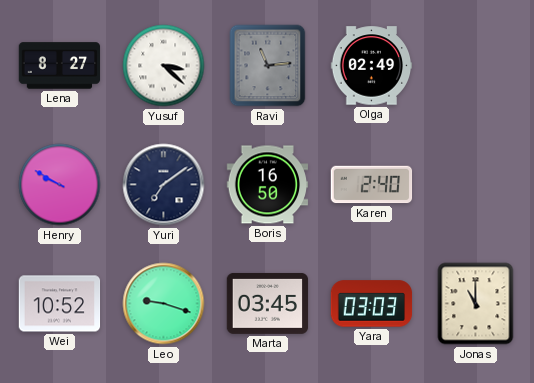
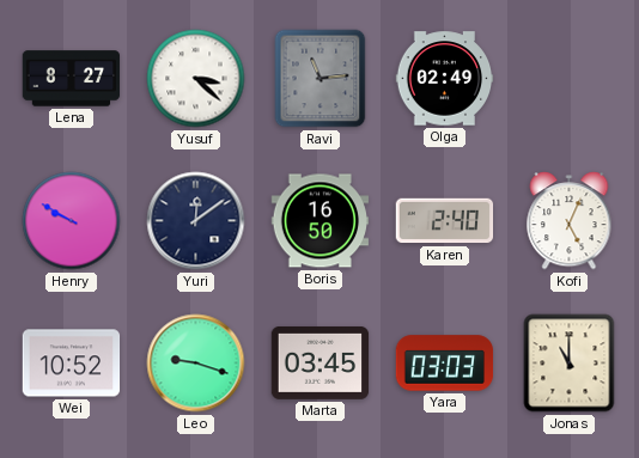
Yuri: 7:09 -> 12:09
Kofi: none -> 5:04
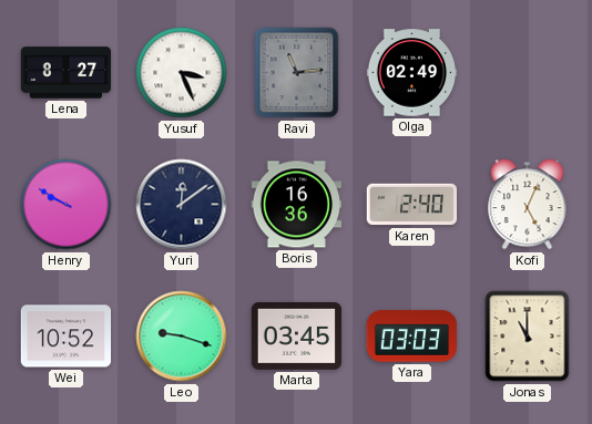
Yusuf: 3:22 -> 3:26
Boris: 16:50 -> 16:36
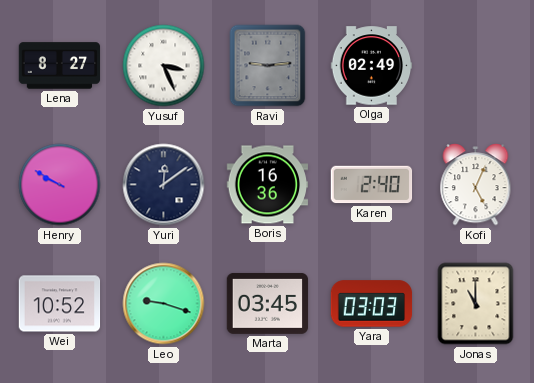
Ravi: 11:14 -> 9:14
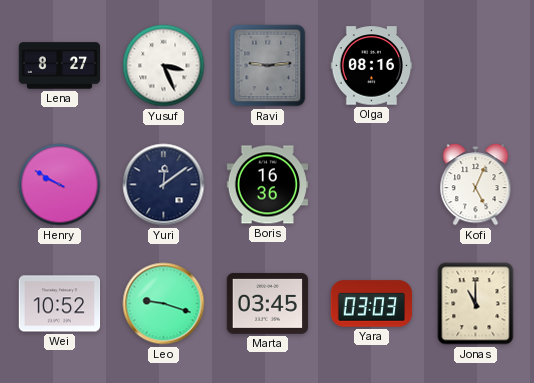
Olga: 02:49 -> 08:16
Karen: 2:40 -> none
